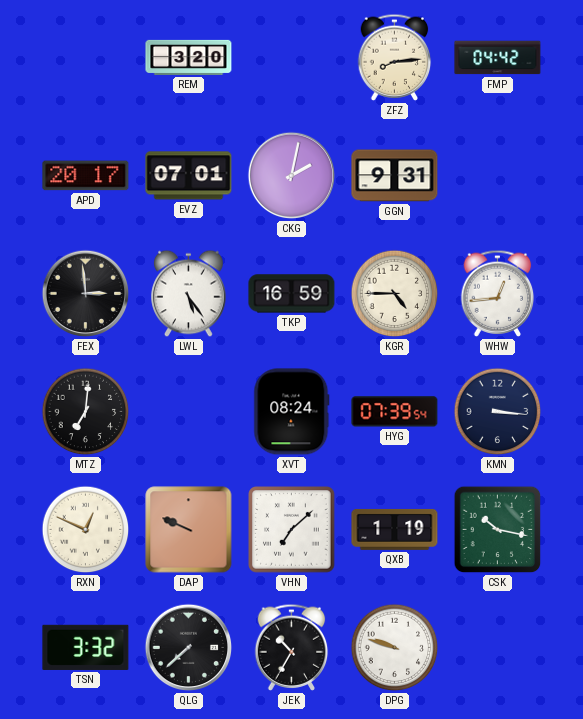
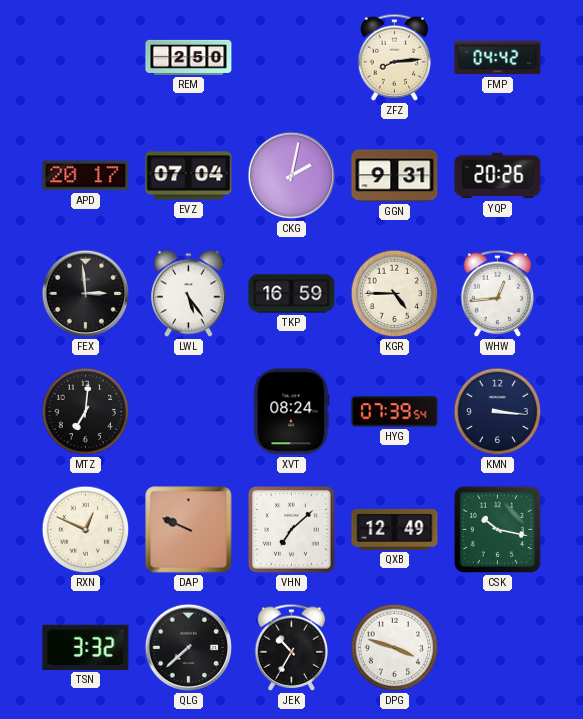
REM: 3:20 -> 2:50
EVZ: 07:01 -> 07:04
YQP: none -> 20:26
QXB: 1:19 -> 12:49
DPG: 9:48 -> 3:48
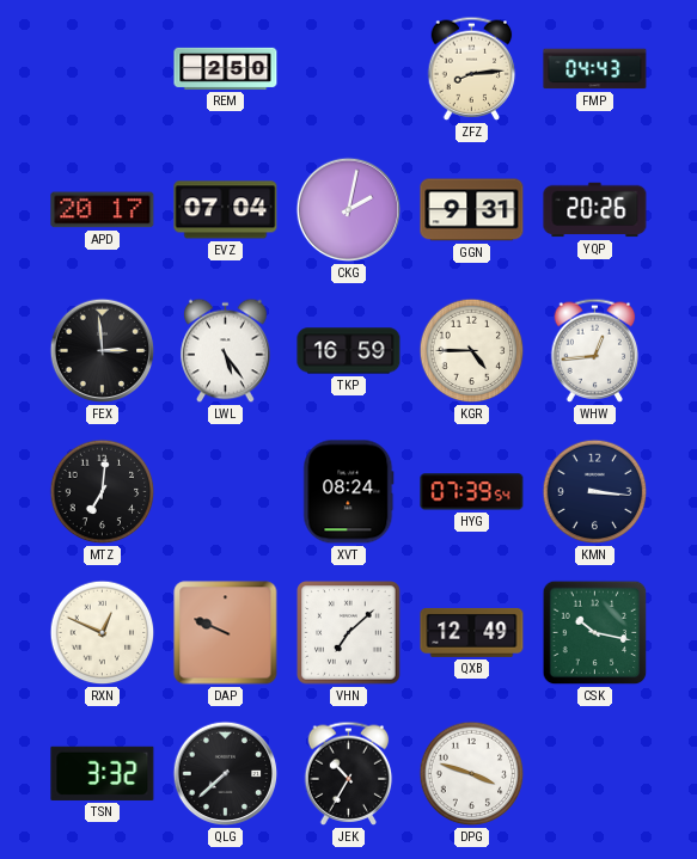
FMP: 04:42 -> 04:43
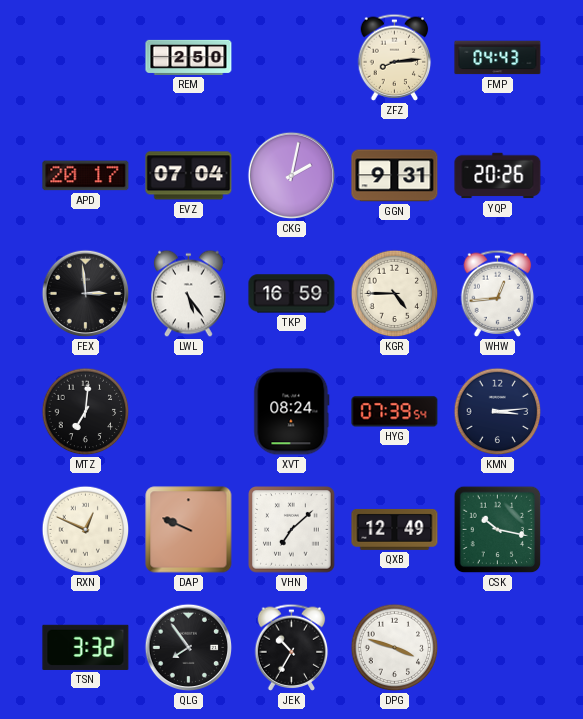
KMN: 3:16 -> 3:14
QLG: 7:38 -> 7:54
